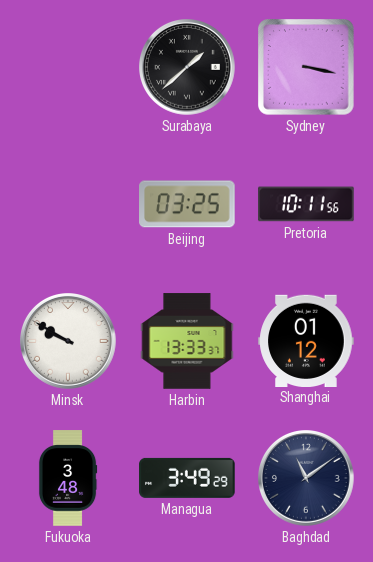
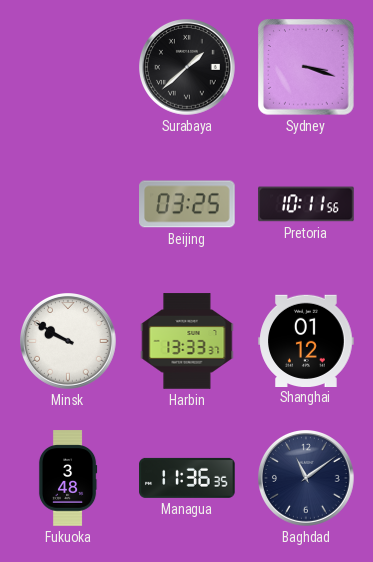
Sydney: 3:17 -> 3:18
Managua: 3:49 -> 11:36
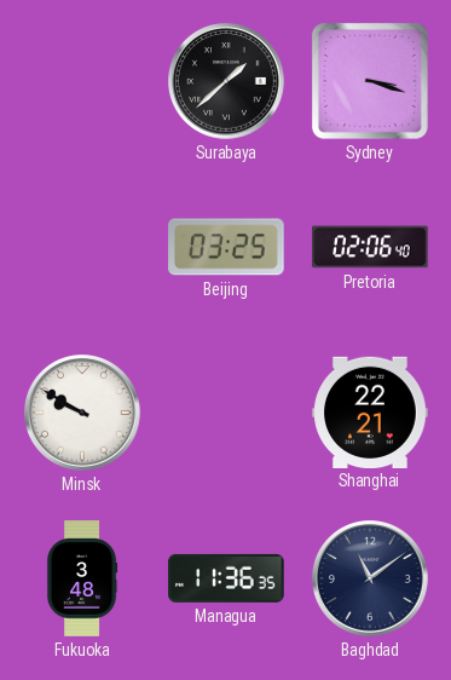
Pretoria: 10:11 -> 02:06
Harbin: 13:33 -> none
Shanghai: 01:12 -> 22:21
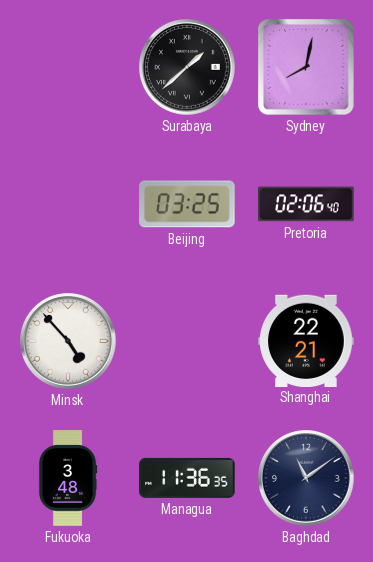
Sydney: 3:18 -> 8:02
Minsk: 9:50 -> 4:53
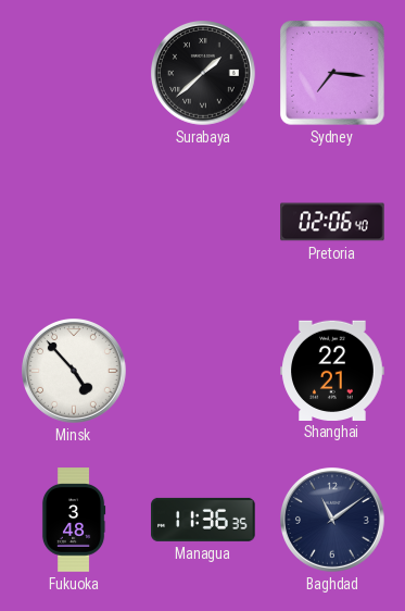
Sydney: 8:02 -> 7:16
Beijing: 03:25 -> none
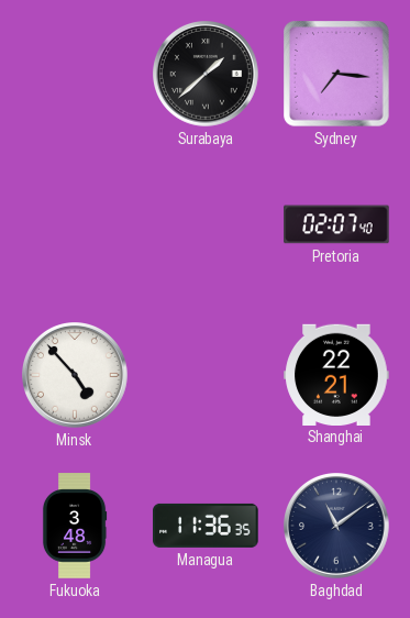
Pretoria: 02:06 -> 02:07
